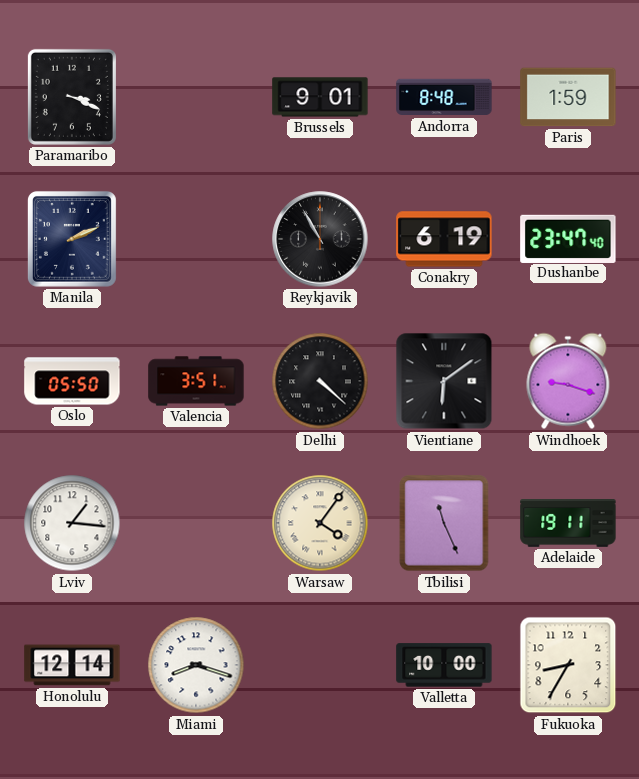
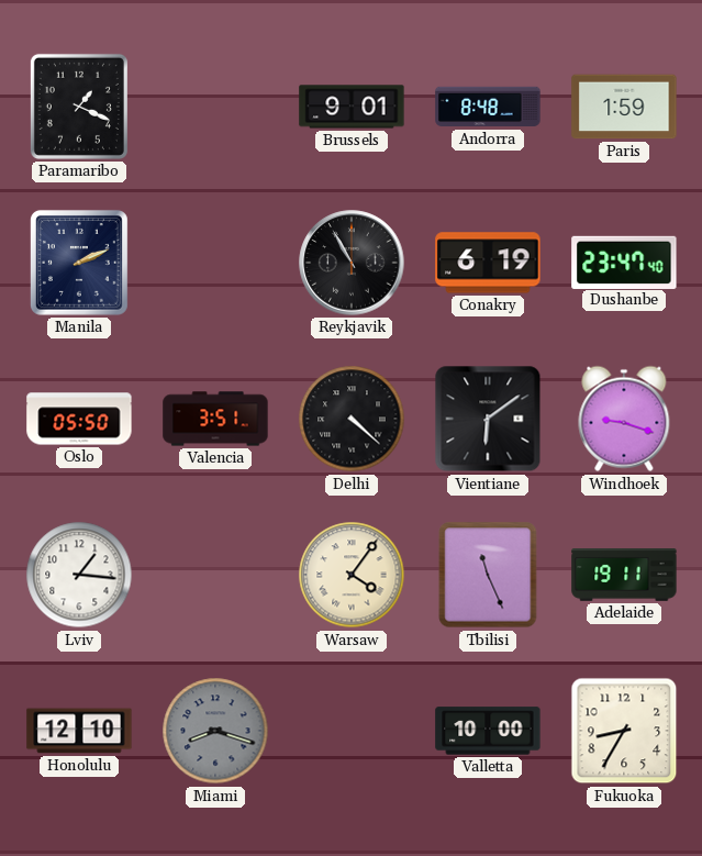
Paramaribo: 3:19 -> 1:19
Honolulu: 12:14 -> 12:10
Miami dial: white -> grey
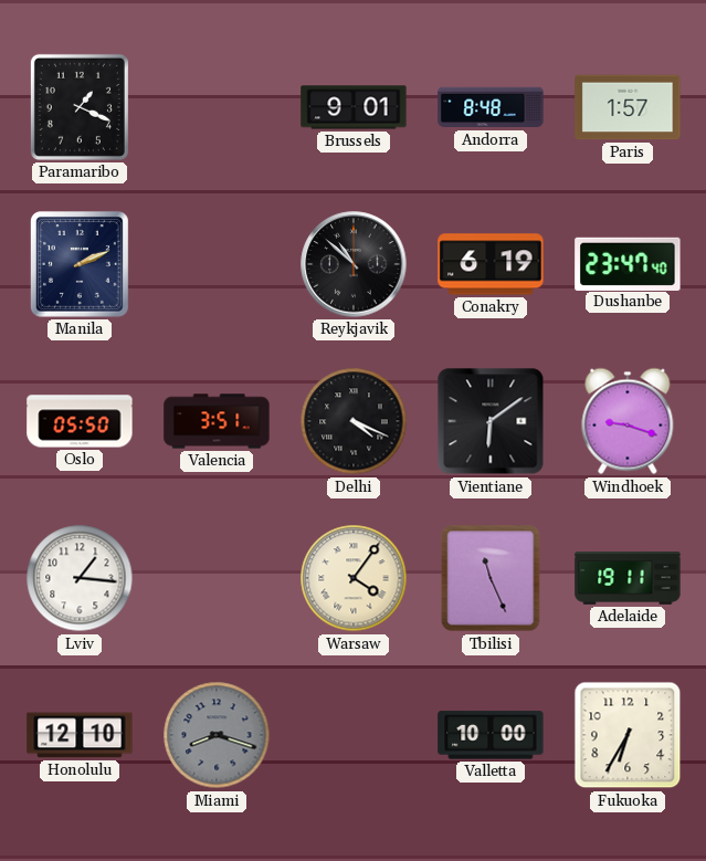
Paris: 1:59 -> 1:57
Reykjavik: 10:55 -> 10:52
Delhi: 4:22 -> 4:19
Fukuoka: 8:35 -> 6:35
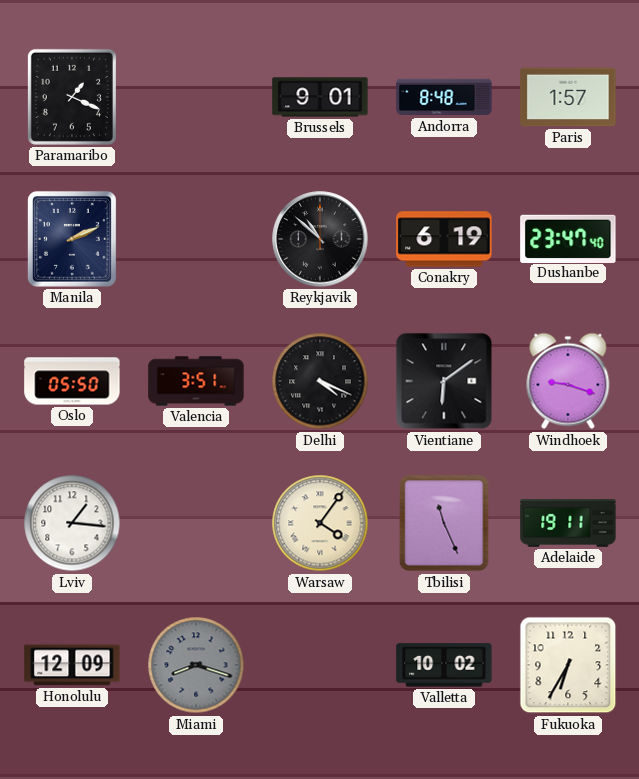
Honolulu: 12:10 -> 12:09
Valletta: 10:00 -> 10:02
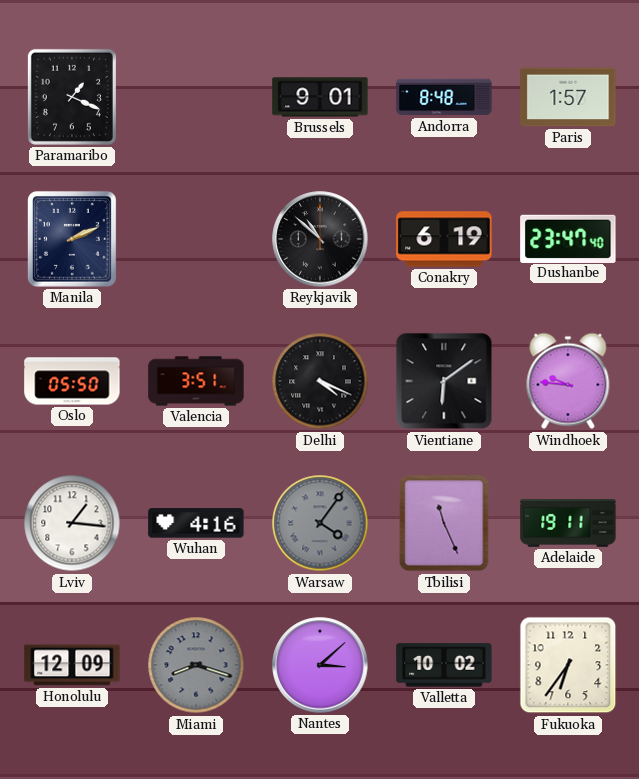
Windhoek: 9:18 -> 9:46
Wuhan: none -> 4:16
Warsaw dial: cream -> grey
Nantes: none -> 3:08
Fukuoka: 6:35 -> 6:36
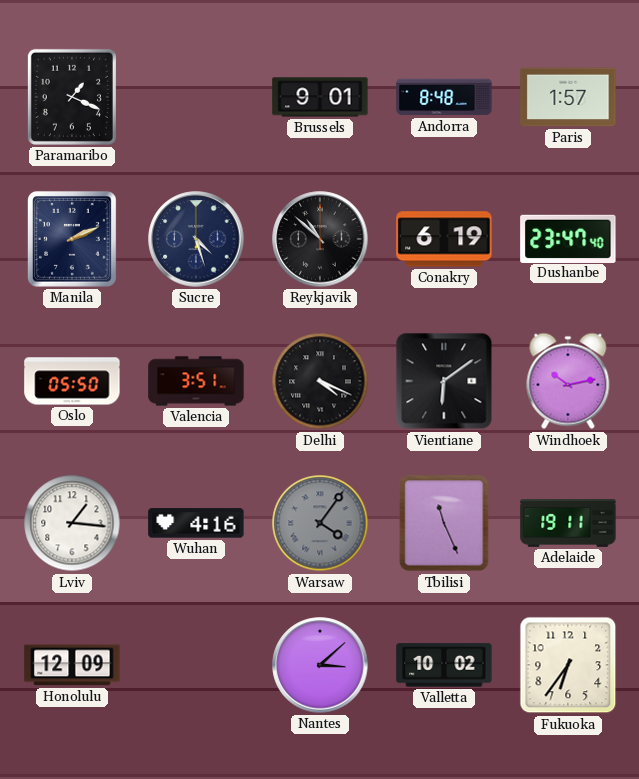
Sucre: none -> 4:27
Windhoek: 9:46 -> 10:13
Miami: 8:18 -> none
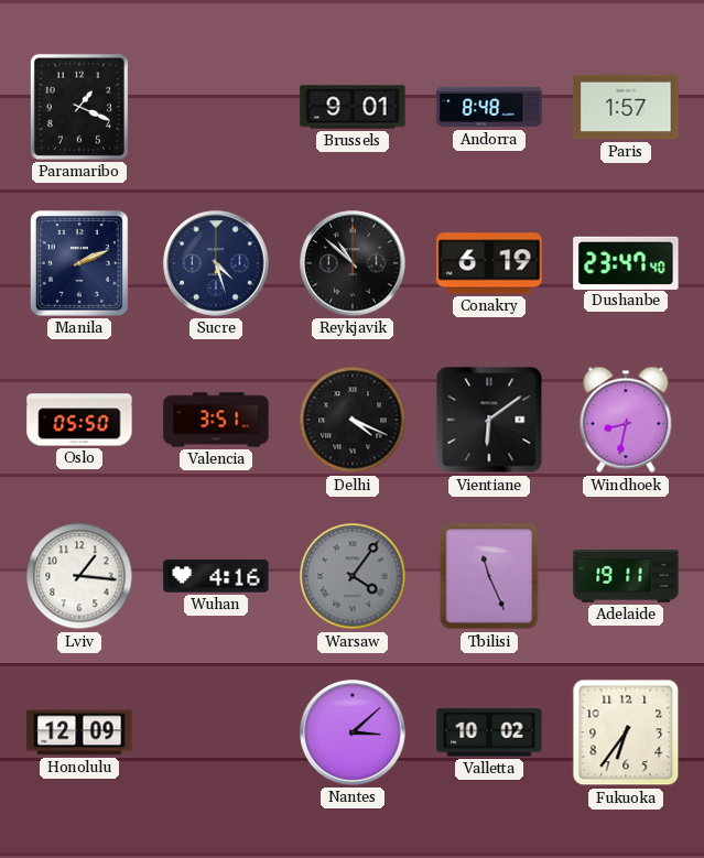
Windhoek: 10:13 -> 8:32
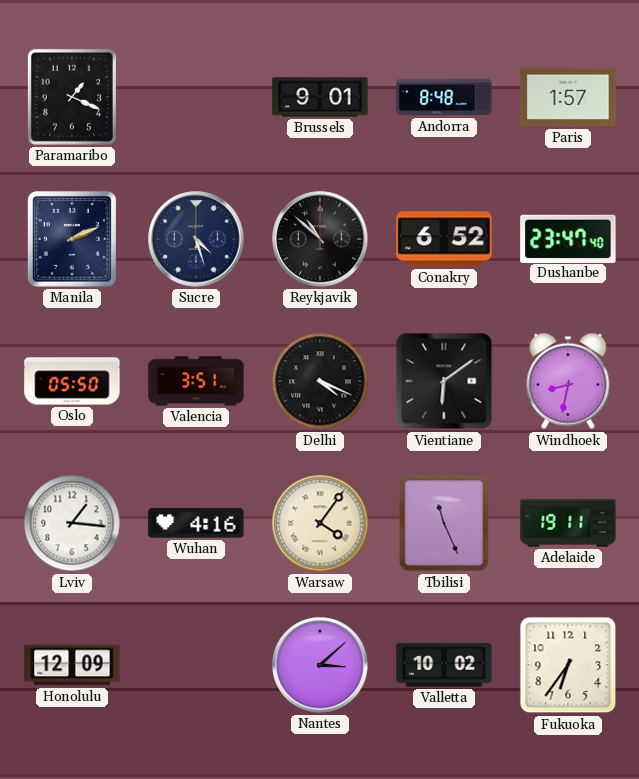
Conakry: 6:19 -> 6:52
Warsaw dial: grey -> cream
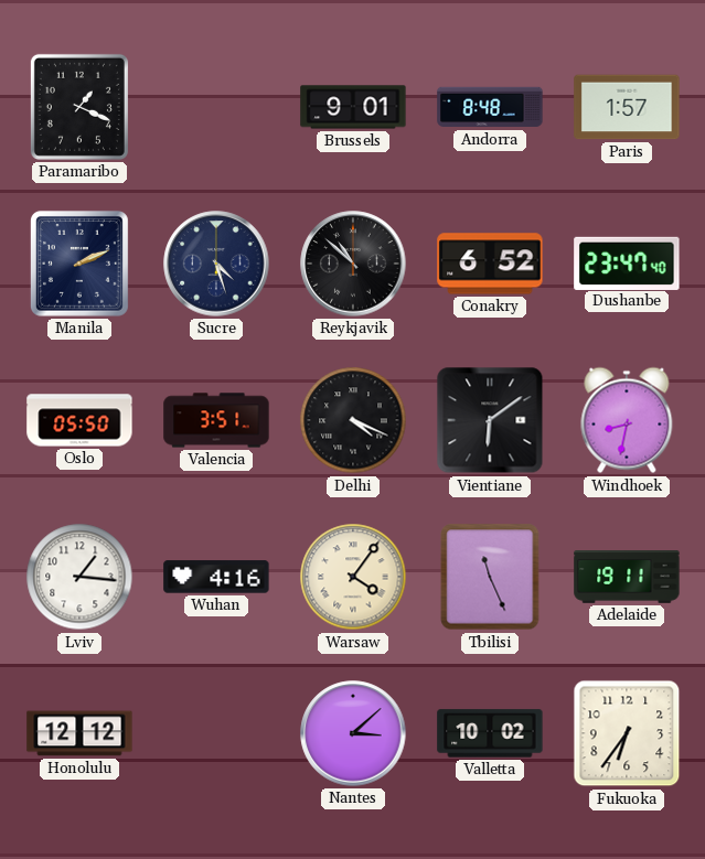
Honolulu: 12:09 -> 12:12
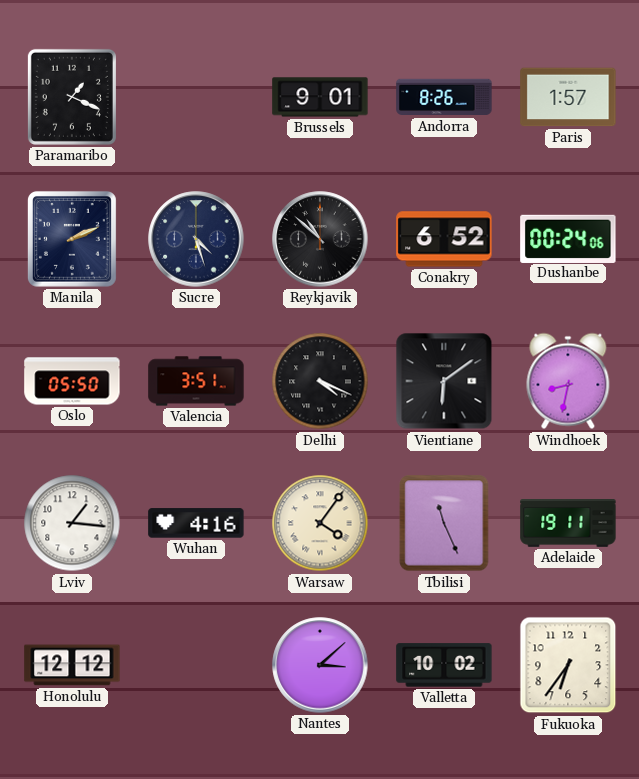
Andorra: 8:48 -> 8:26
Dushanbe: 23:47 -> 00:24
